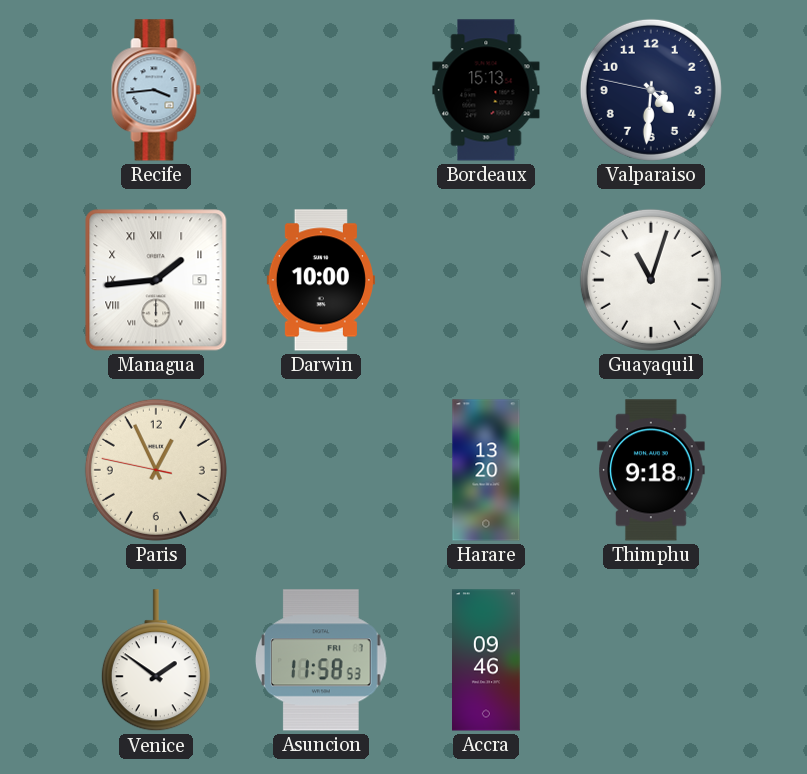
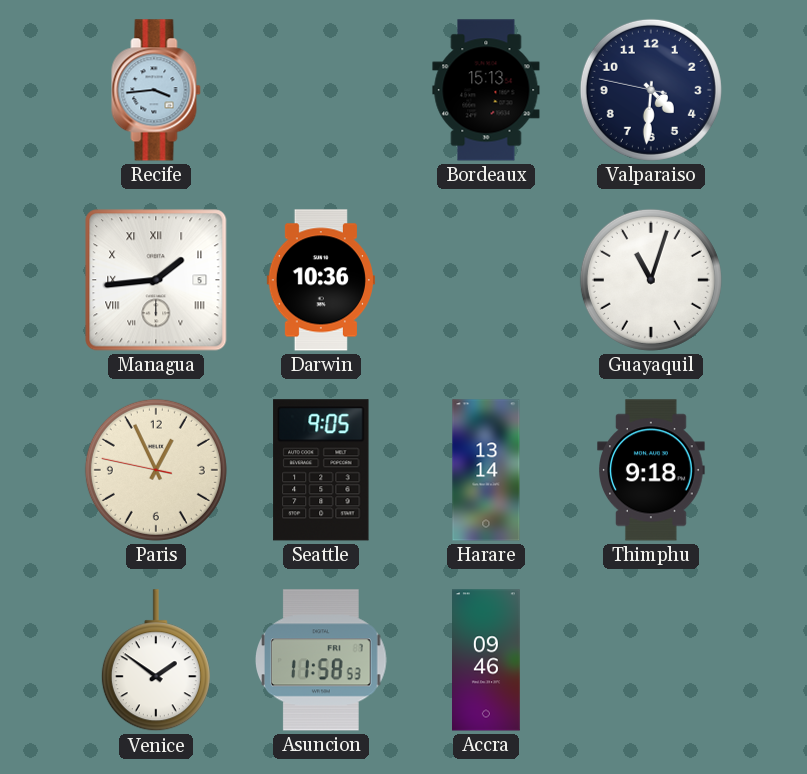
Darwin: 10:00 -> 10:36
Seattle: none -> 9:05
Harare: 13:20 -> 13:14
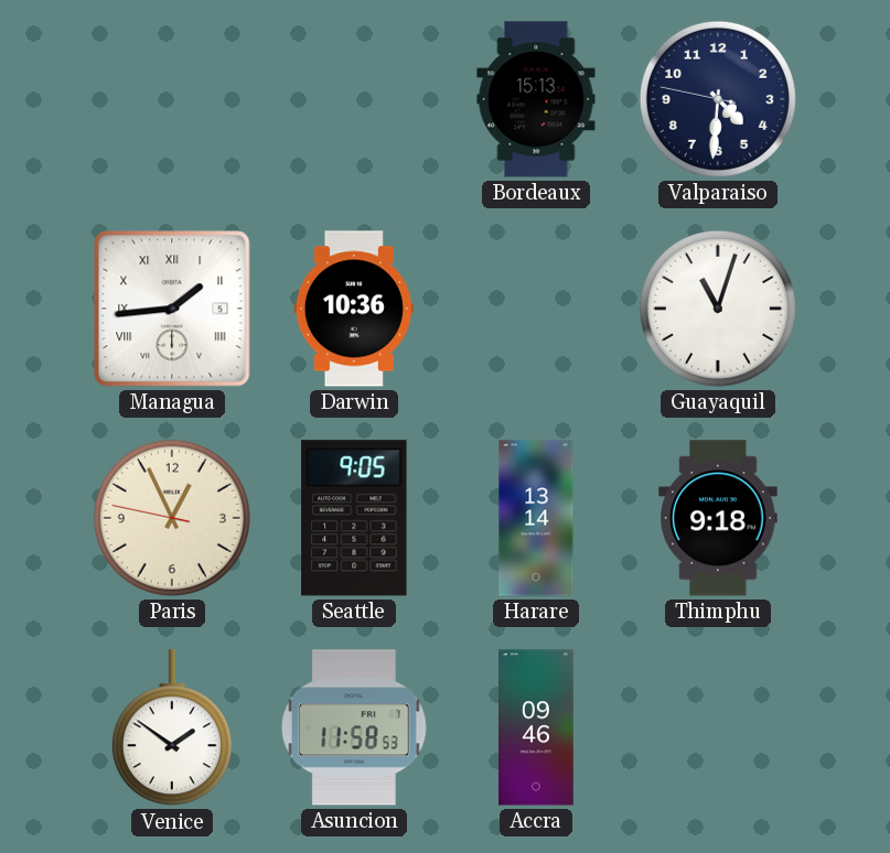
Recife: 3:44 -> none
